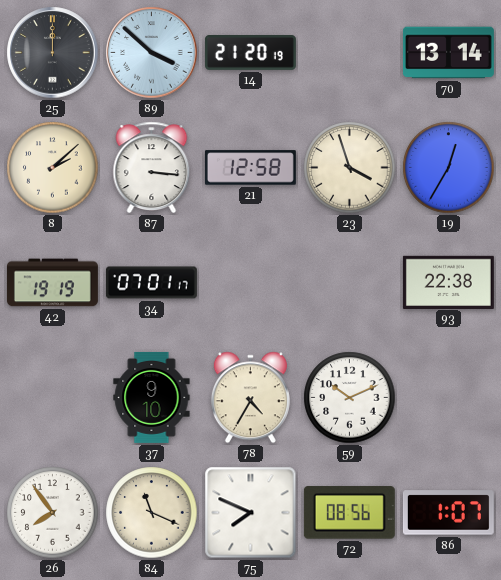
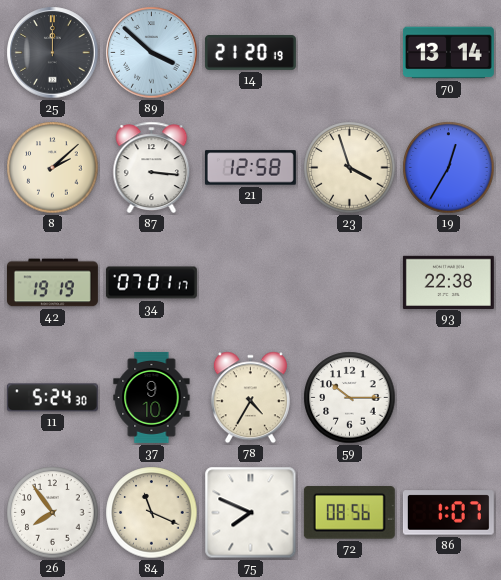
11: none -> 5:24
59: 10:11 -> 10:15
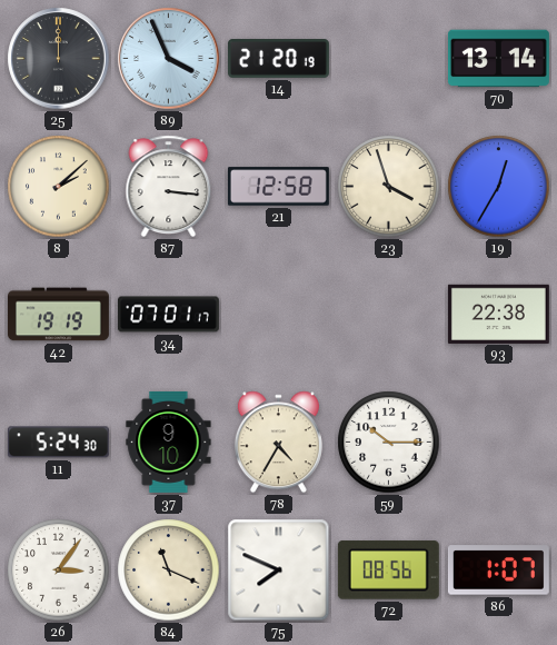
89: 3:52 -> 3:56
26: 7:54 -> 3:06
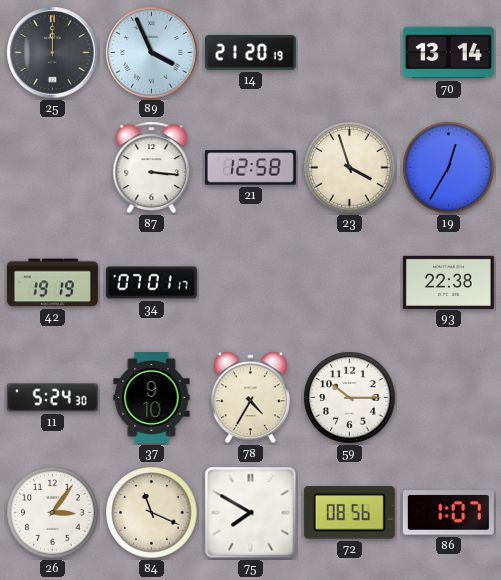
8: 2:08 -> none
75: 7:49 -> 7:50
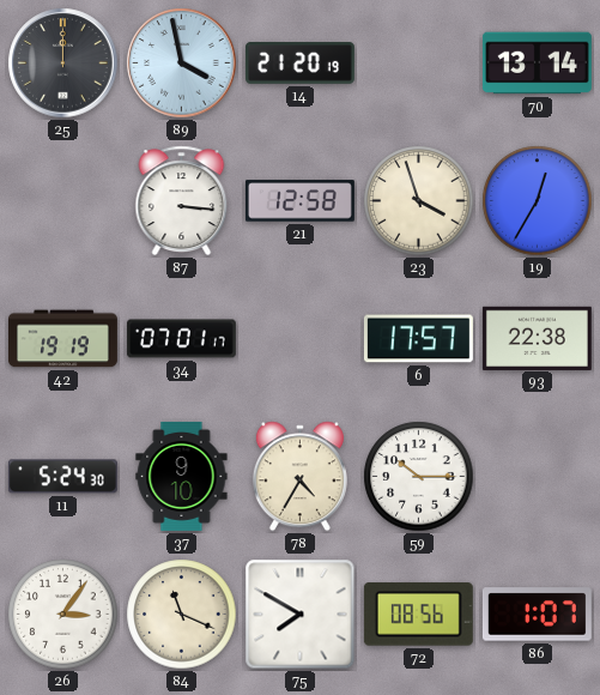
89: 3:56 -> 3:58
6: none -> 17:57
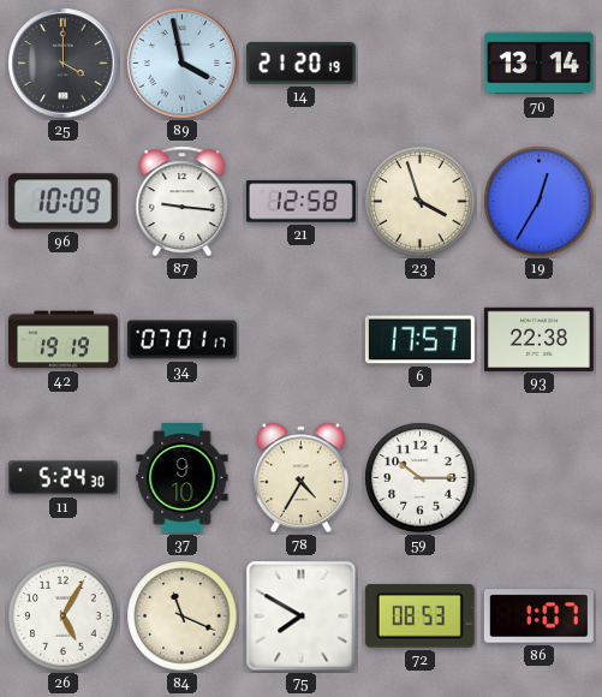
25: 12:00 -> 4:00
96: none -> 10:09
87: 3:16 -> 9:16
26: 3:06 -> 5:05
72: 08:56 -> 08:53
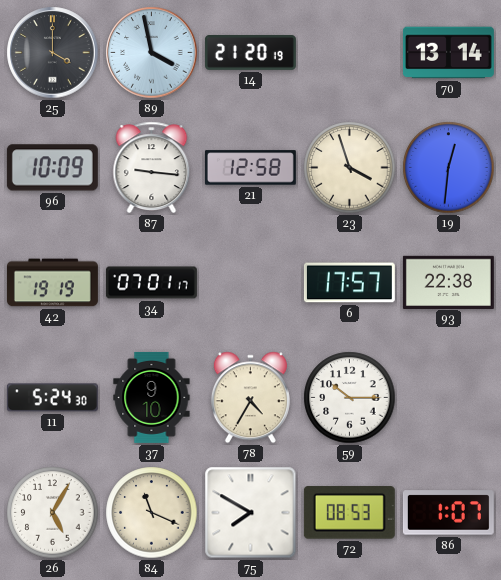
19: 12:35 -> 12:31
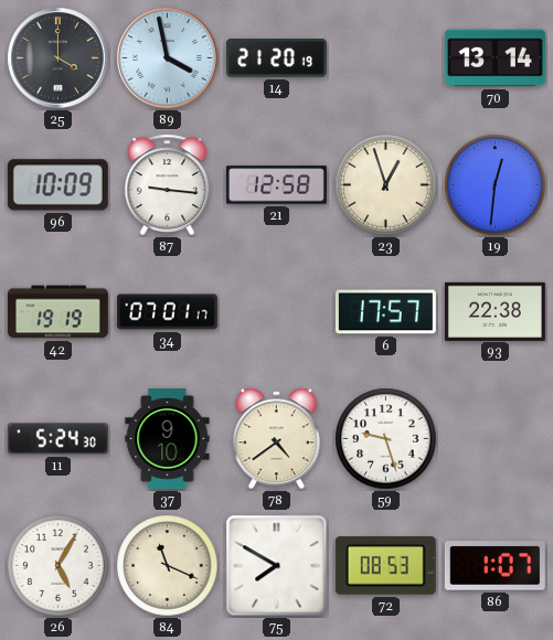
23: 3:57 -> 12:57
78: 4:35 -> 4:39
59: 10:15 -> 9:27
